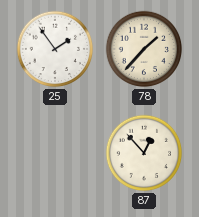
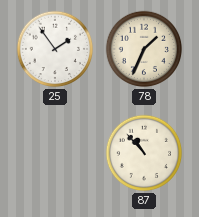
78: 1:37 -> 1:34
87: 12:53 -> 10:53
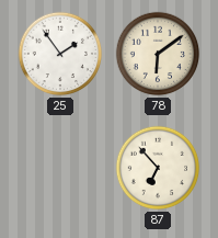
78: 1:34 -> 6:09
87: 10:53 -> 6:53
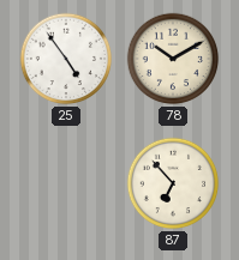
25: 1:54 -> 4:54
78: 6:09 -> 10:10
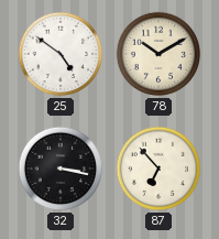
25: 4:54 -> 4:51
32: none -> 3:17
